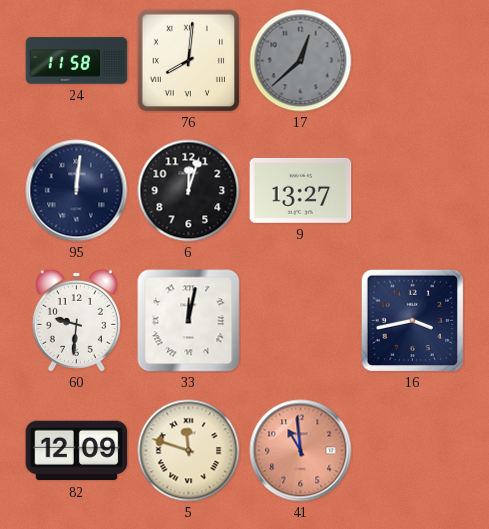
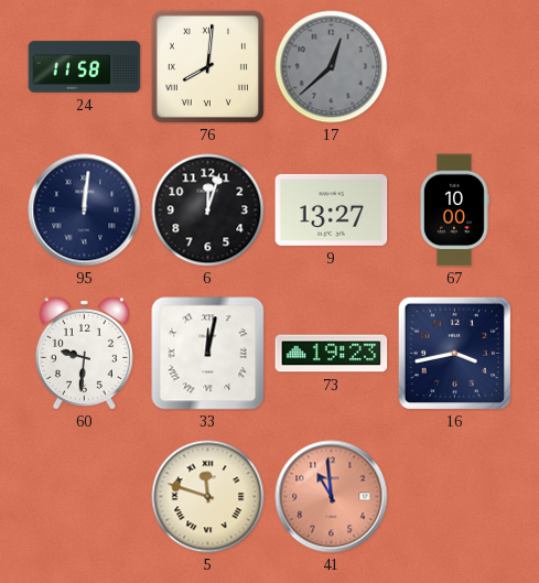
67: none -> 10:00
73: none -> 19:23
82: 12:09 -> none
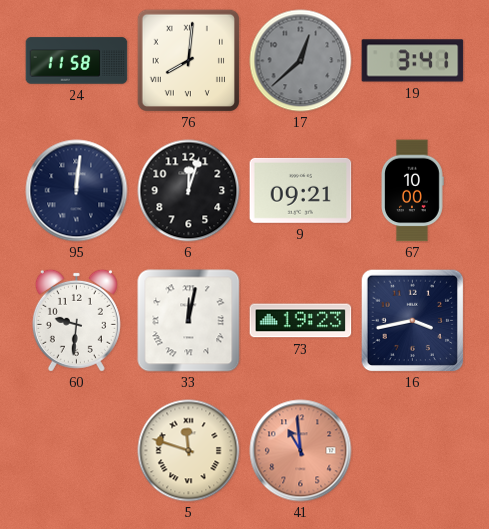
19: none -> 3:41
9: 13:27 -> 09:21
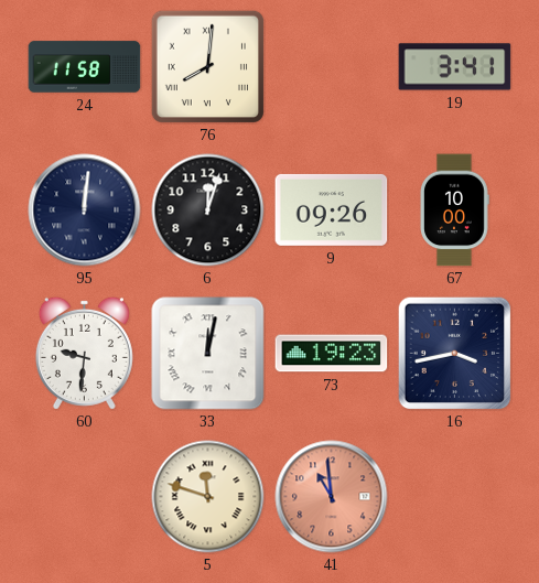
17: 12:38 -> none
9: 09:21 -> 09:26
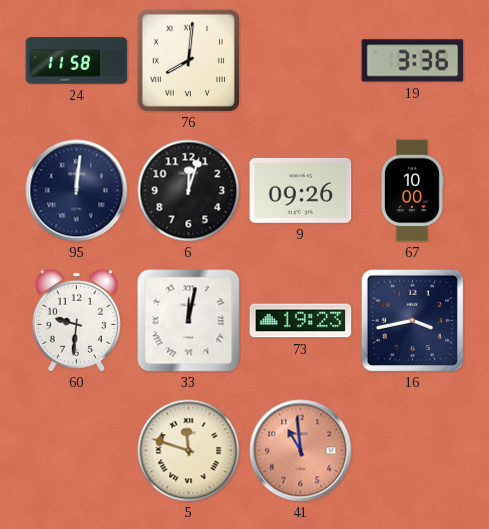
19: 3:41 -> 3:36
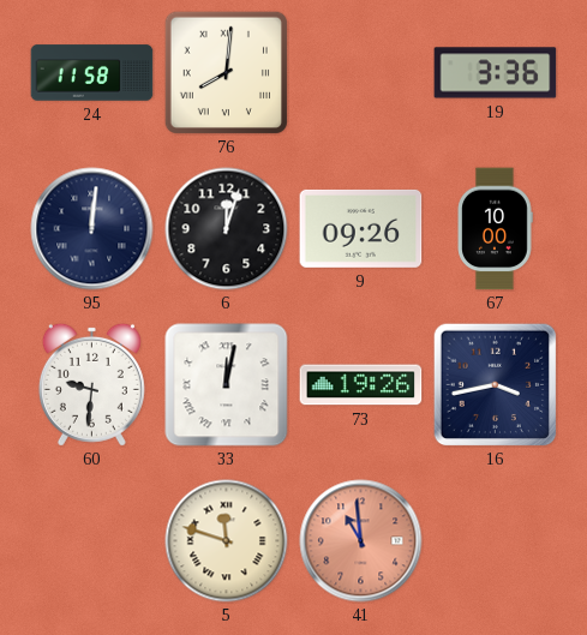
73: 19:23 -> 19:26
